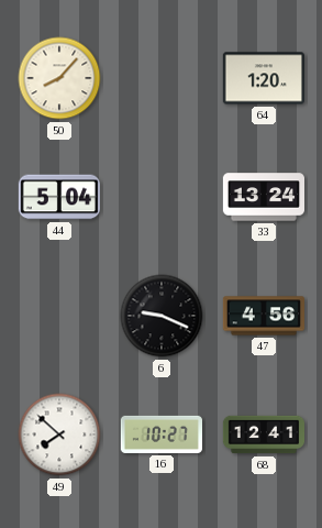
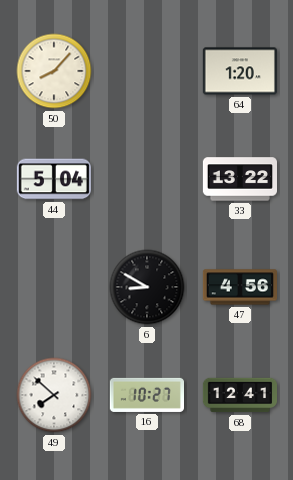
33: 13:24 -> 13:22
6: 9:19 -> 8:50
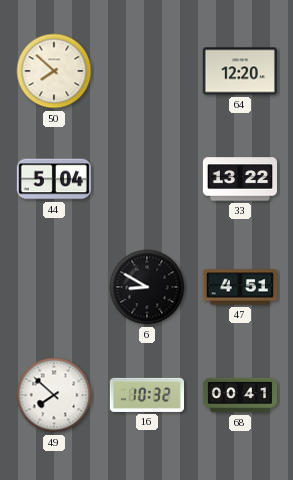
50: 8:07 -> 7:52
64: 1:20 -> 12:20
47: 4:56 -> 4:51
16: 10:27 -> 10:32
68: 12:41 -> 00:41
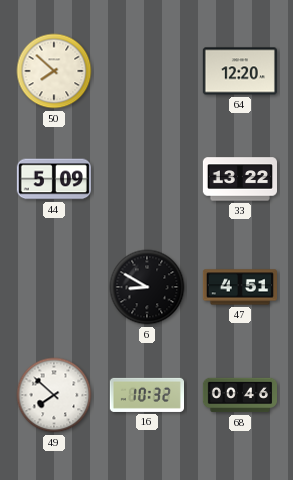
44: 5:04 -> 5:09
68: 00:41 -> 00:46
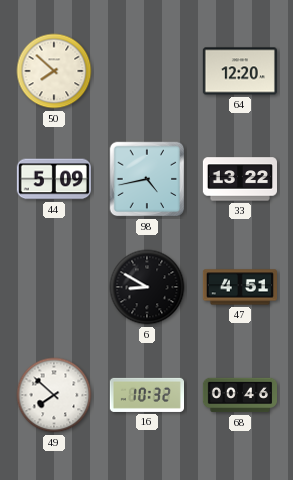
98: none -> 4:43
